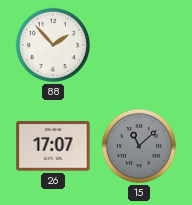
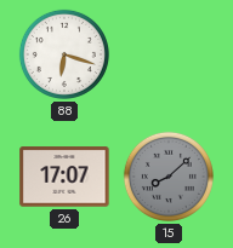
88: 1:53 -> 6:18
15: 11:08 -> 8:08
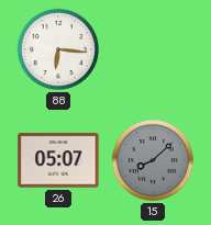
88: 6:18 -> 6:16
26: 17:07 -> 05:07
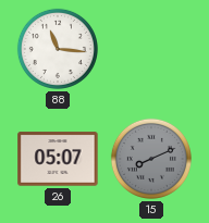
88: 6:16 -> 11:16
15: 8:08 -> 8:11
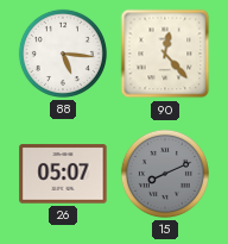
88: 11:16 -> 5:16
90: none -> 12:23
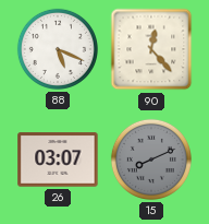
88: 5:16 -> 5:19
26: 05:07 -> 03:07
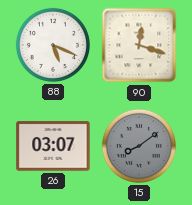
90: 12:23 -> 12:18
15: 8:11 -> 8:09
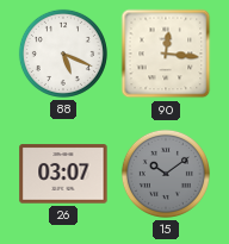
90: 12:18 -> 12:16
15: 8:09 -> 10:09
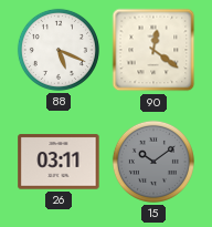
90: 12:16 -> 12:21
26: 03:07 -> 03:11
